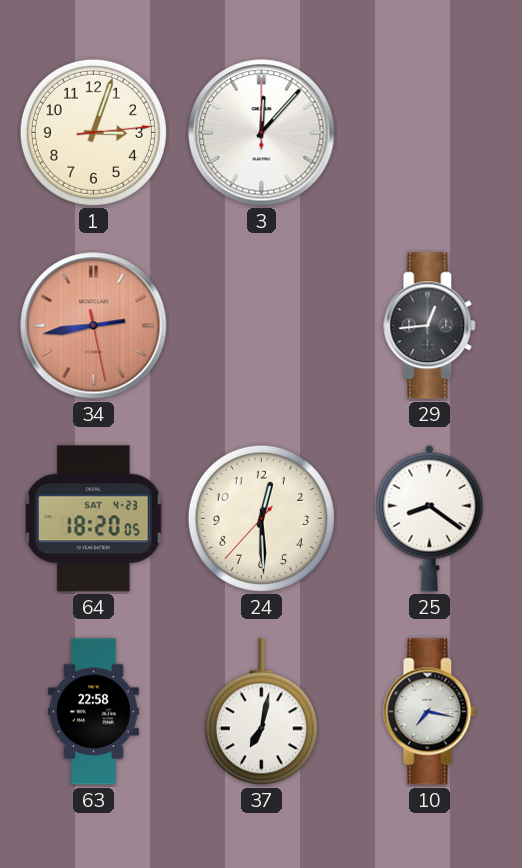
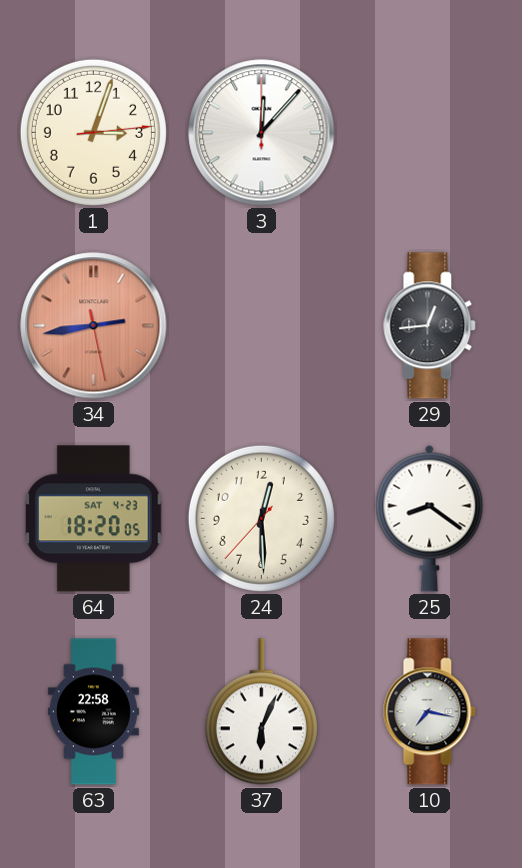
37: 7:02 -> 6:04
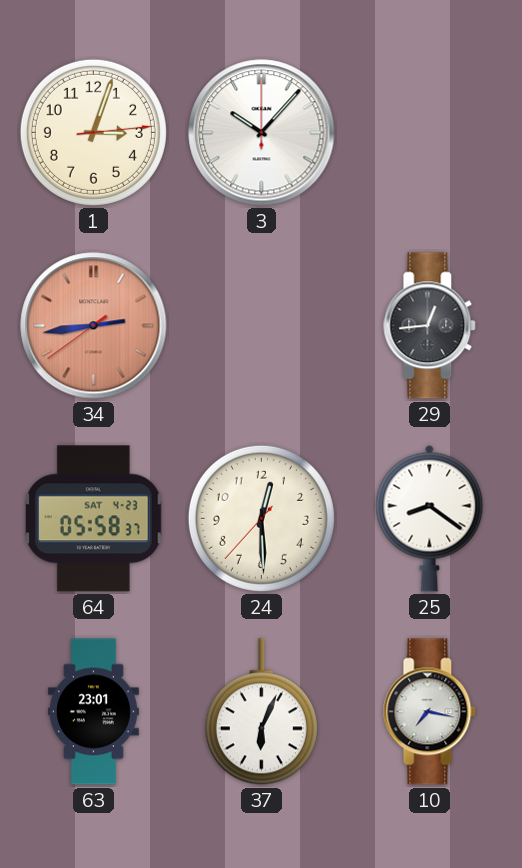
3: 12:07 -> 10:07
34: 2:43:28 -> 2:43:39
64: 18:20 -> 05:58
63: 22:58 -> 23:01
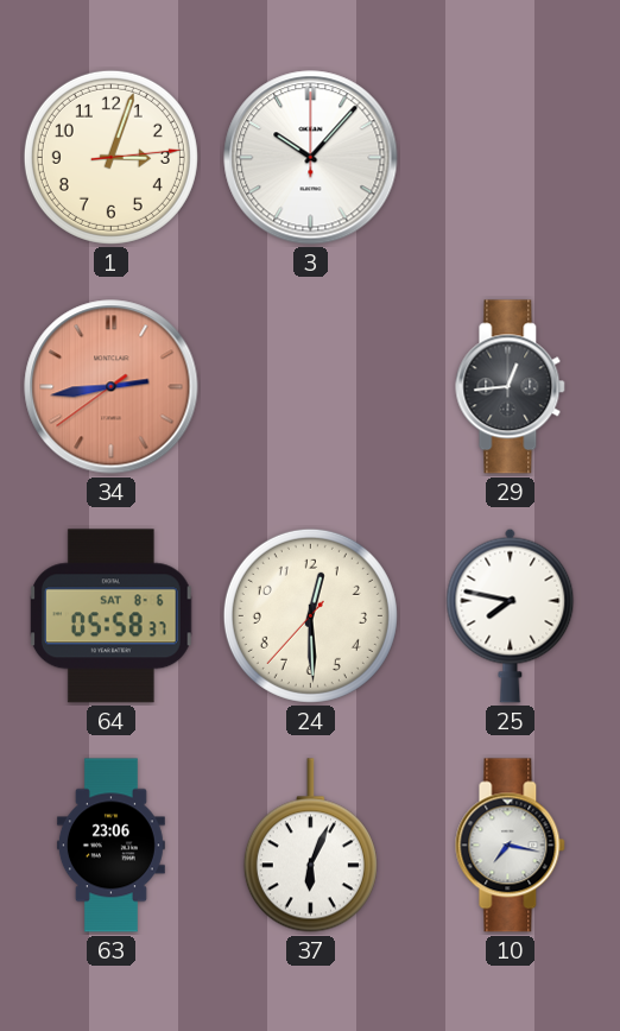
64 date: SAT 4-23 -> SAT 8-6
25: 8:21 -> 7:47
63: 23:01 -> 23:06
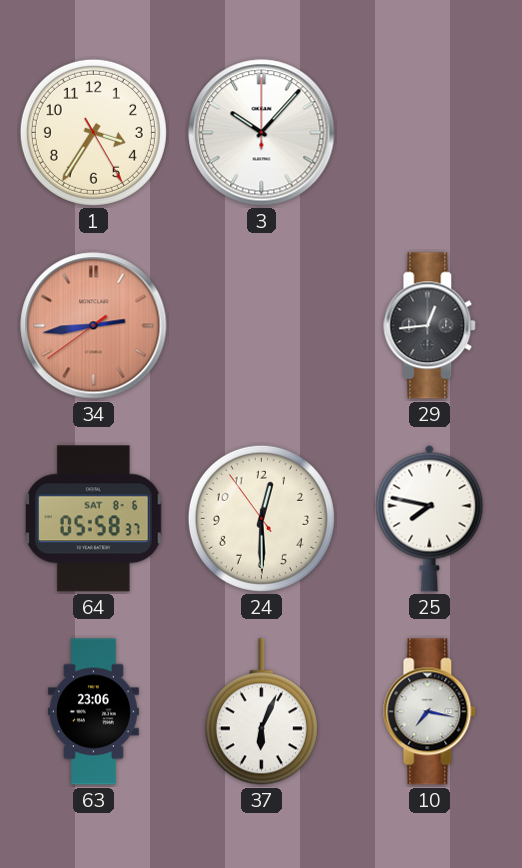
1: 3:03 -> 3:35
24: 12:29:37 -> 12:29:54
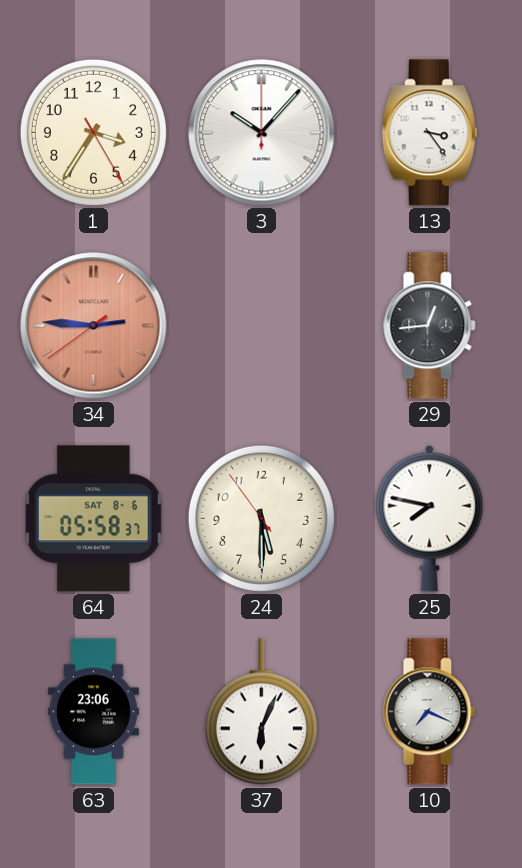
13: none -> 3:24
34: 2:43 -> 2:45
24: 12:29 -> 5:29
10: 7:17 -> 7:19
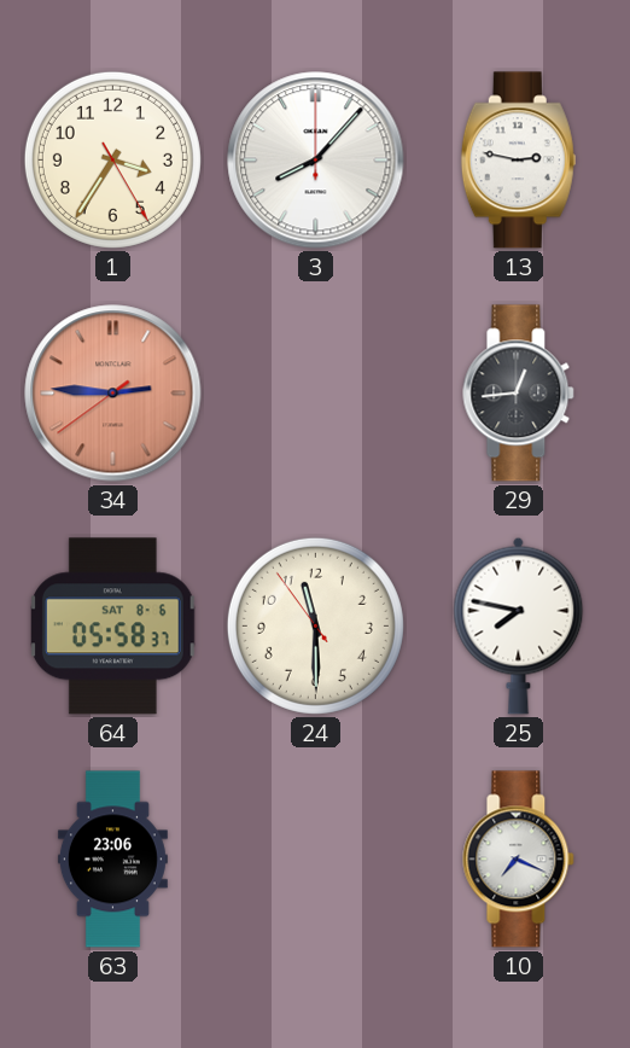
3: 10:07 -> 8:07
13: 3:24 -> 2:47
24: 5:29 -> 11:29
37: 6:04 -> none
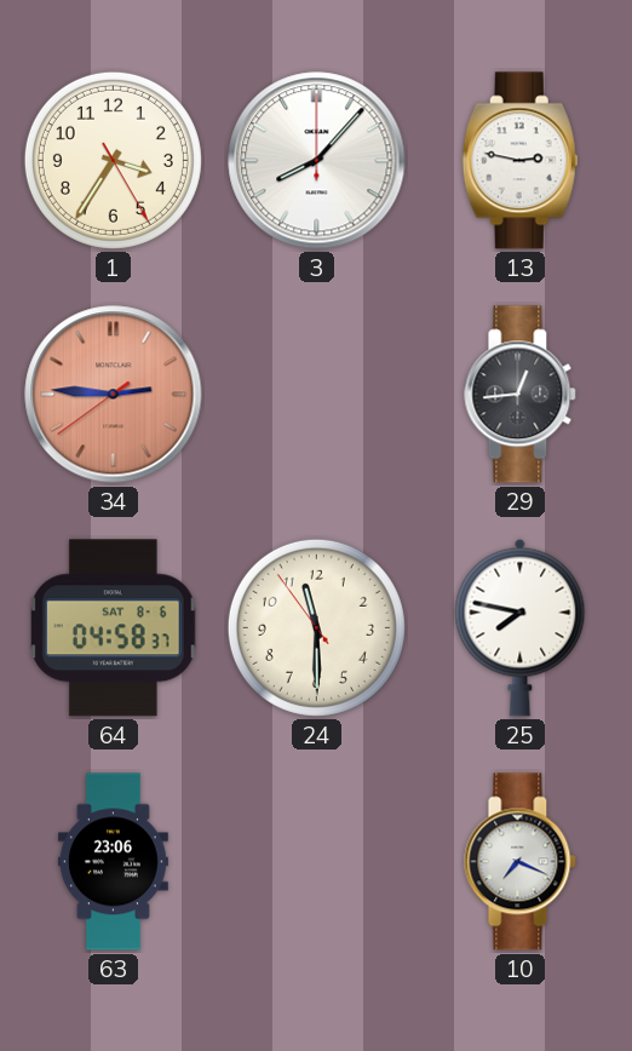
64: 05:58 -> 04:58
